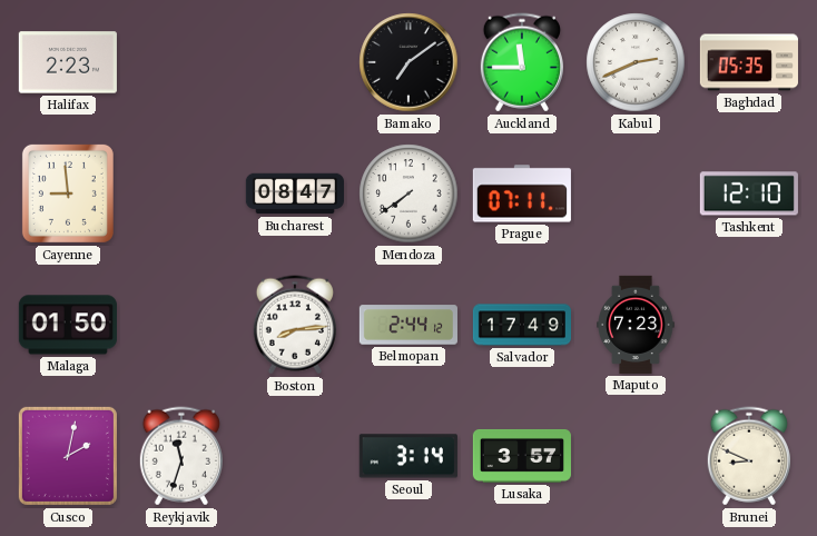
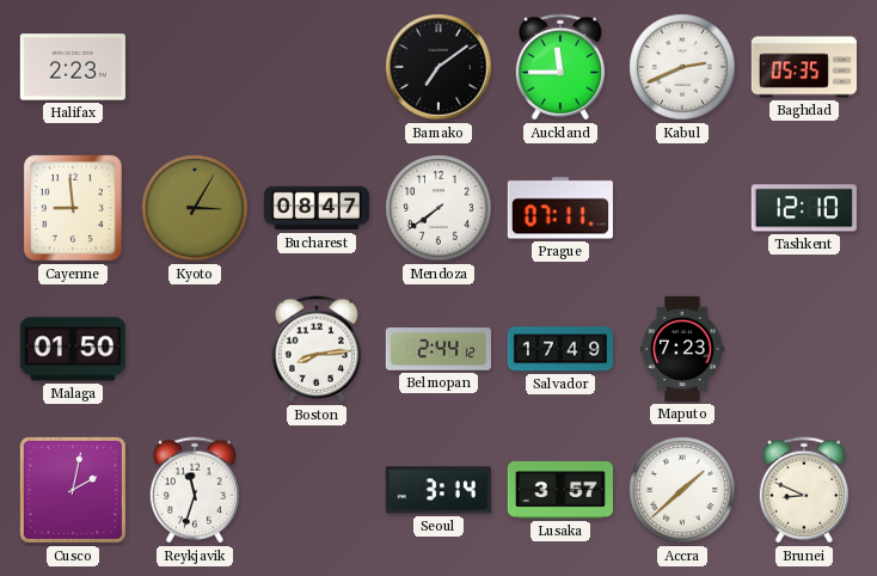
Kyoto: none -> 3:05
Accra: none -> 1:38
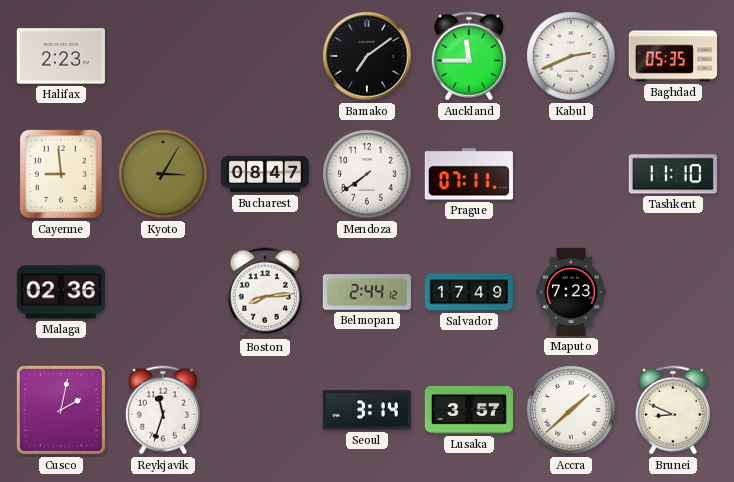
Tashkent: 12:10 -> 11:10
Malaga: 01:50 -> 02:36
